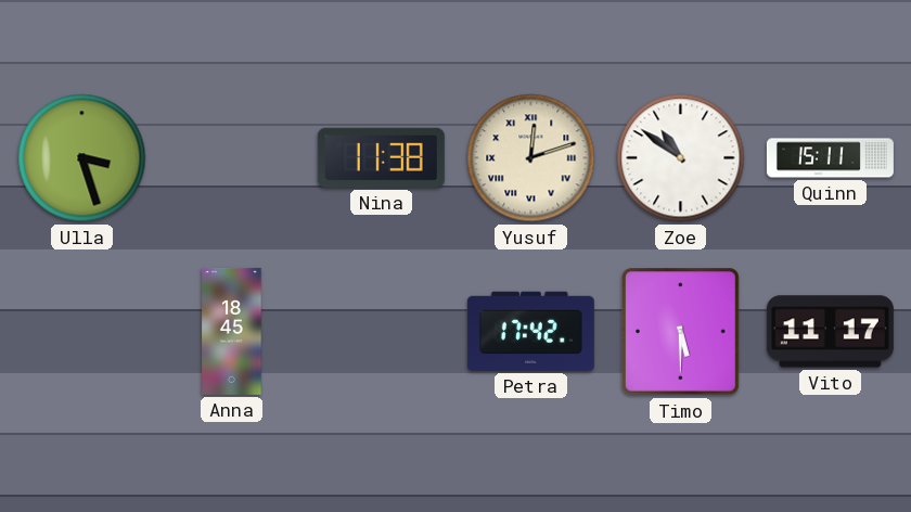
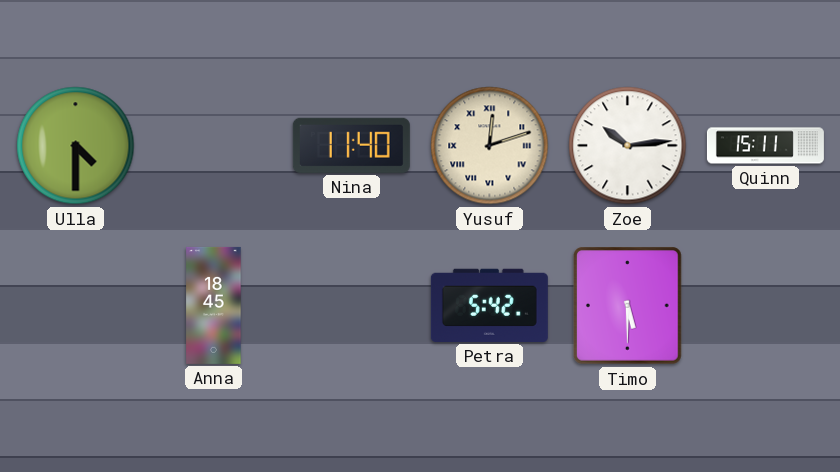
Ulla: 3:27 -> 4:30
Nina: 11:38 -> 11:40
Zoe: 10:51 -> 10:14
Petra: 17:42 -> 5:42
Vito: 11:17 -> none
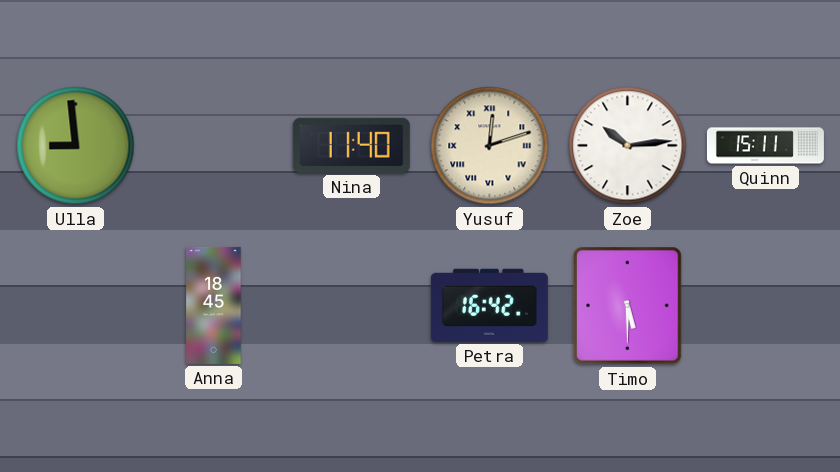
Ulla: 4:30 -> 8:59
Petra: 5:42 -> 16:42
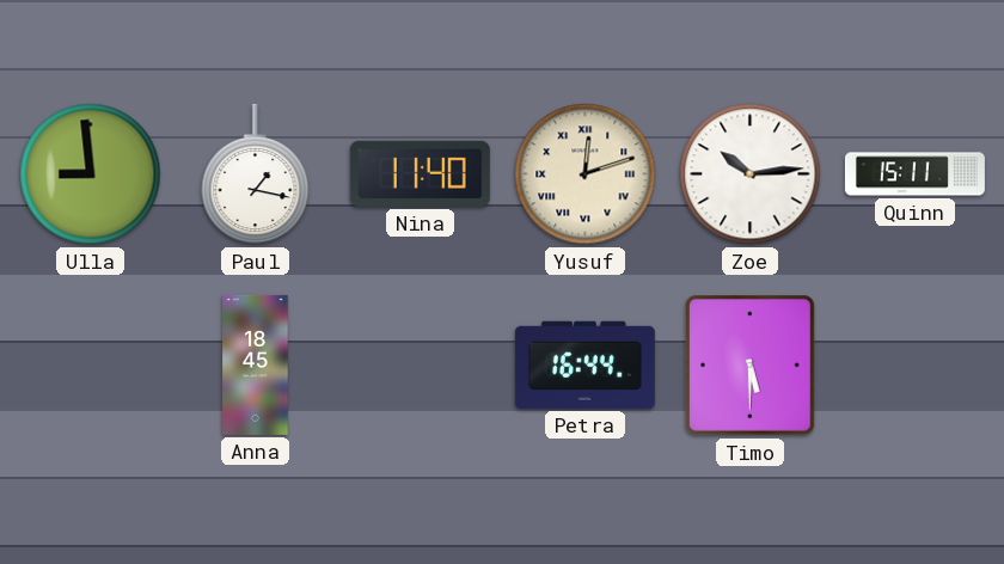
Paul: none -> 1:17
Petra: 16:42 -> 16:44
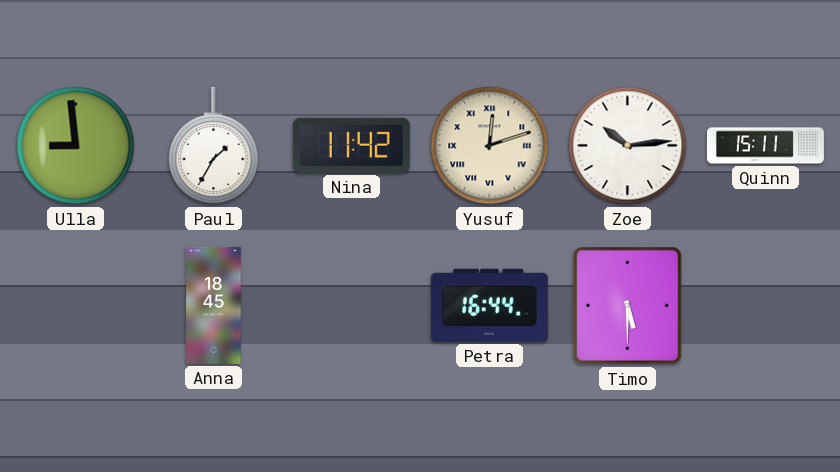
Paul: 1:17 -> 1:35
Nina: 11:40 -> 11:42
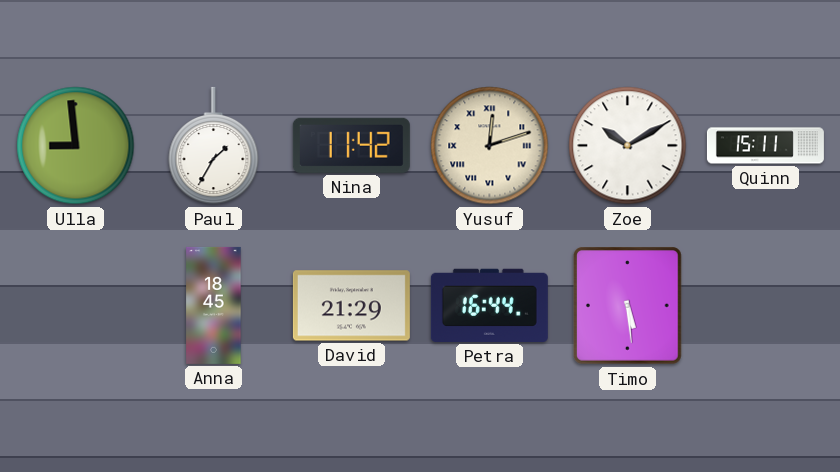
Zoe: 10:14 -> 10:10
David: none -> 21:29
Timo: 5:30 -> 5:29
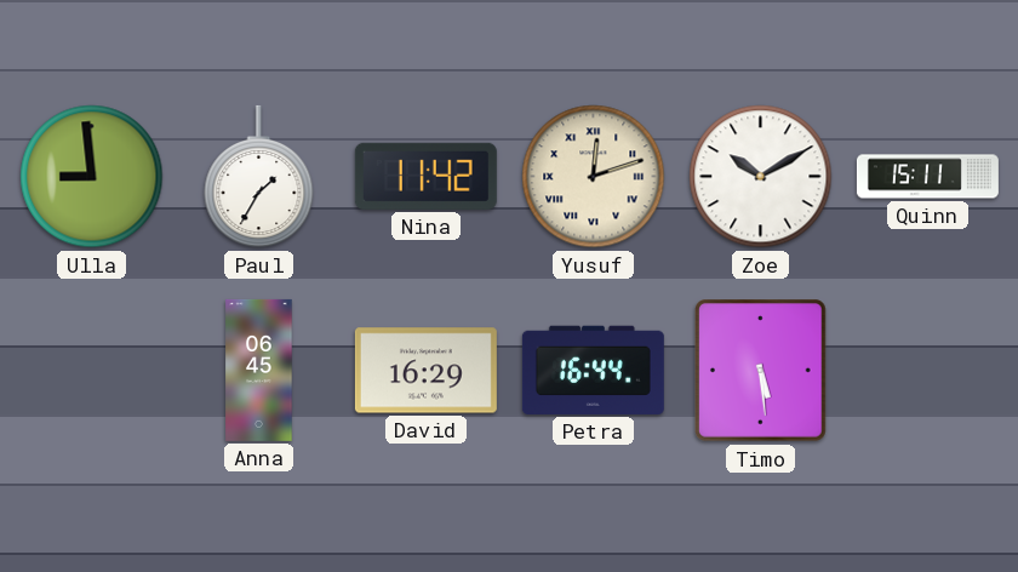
Anna: 18:45 -> 06:45
David: 21:29 -> 16:29
